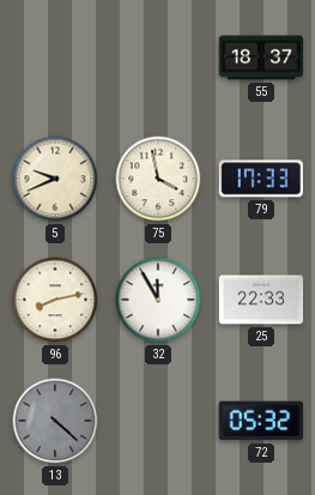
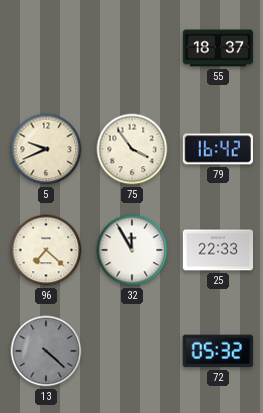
75: 3:58 -> 3:54
79: 17:33 -> 16:42
96: 8:13 -> 7:22
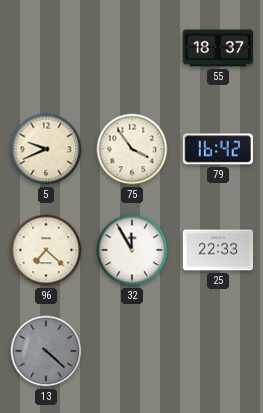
72: 05:32 -> none
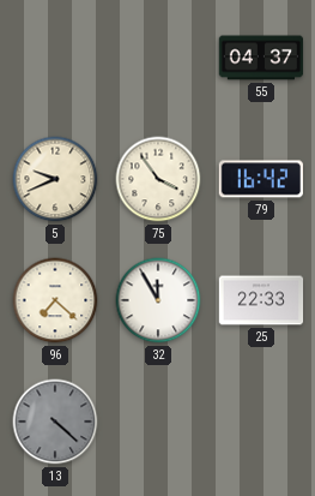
55: 18:37 -> 04:37
